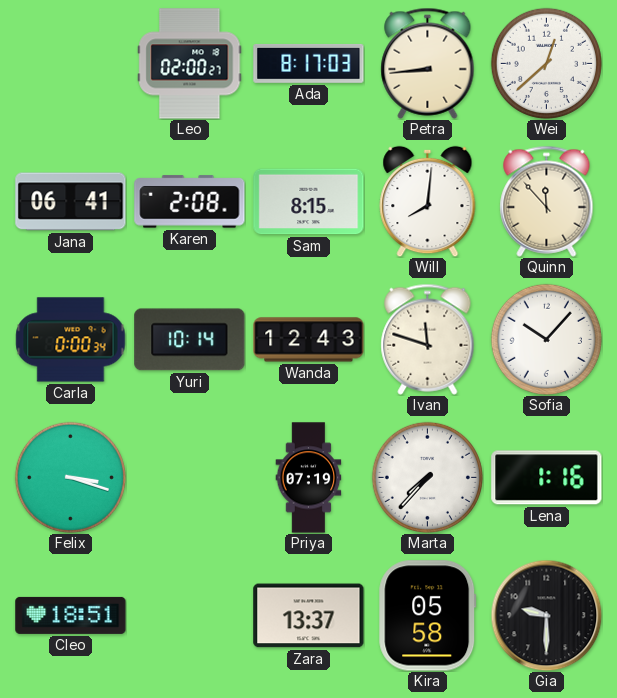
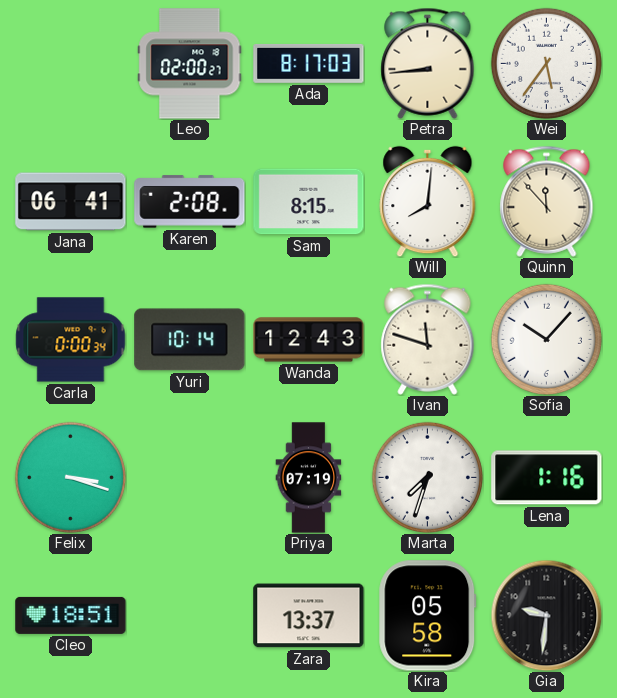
Wei: 12:38 -> 5:36
Marta: 7:37 -> 7:33
Gia: 9:30 -> 9:31
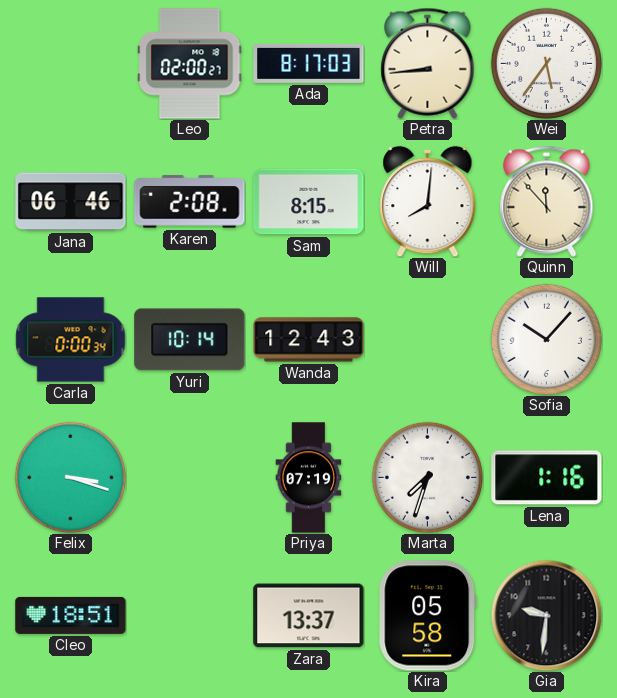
Jana: 06:41 -> 06:46
Ivan: 11:48 -> none
